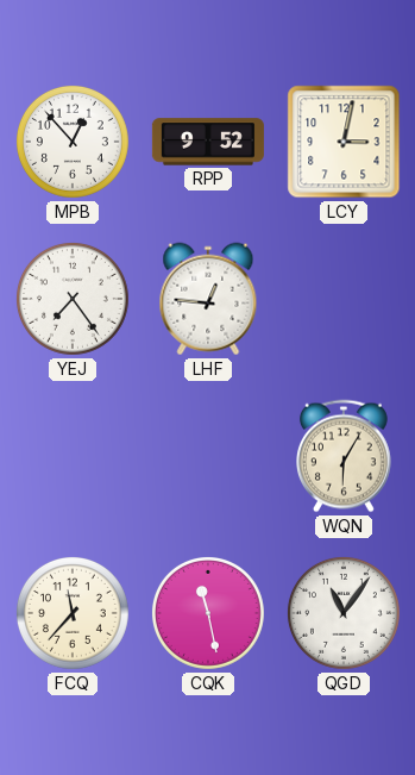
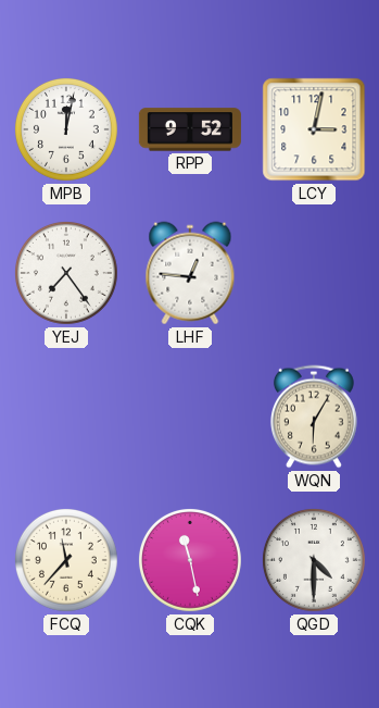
MPB: 12:53 -> 12:02
QGD: 11:06 -> 4:30
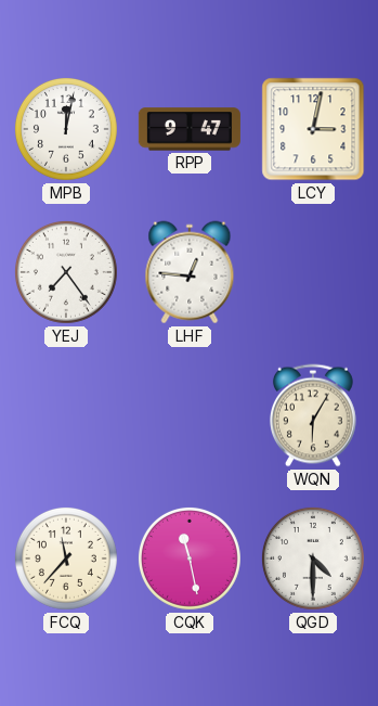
RPP: 9:52 -> 9:47
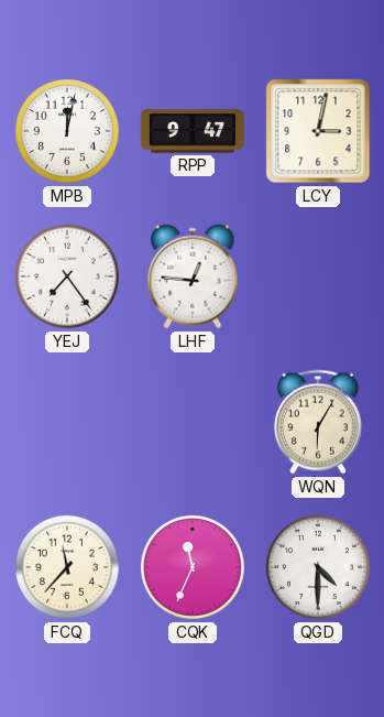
CQK: 11:28 -> 11:34
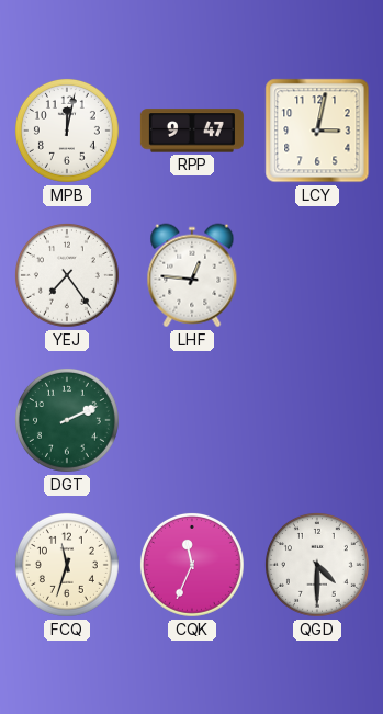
DGT: none -> 2:11
WQN: 6:05 -> none
FCQ: 11:37 -> 11:33
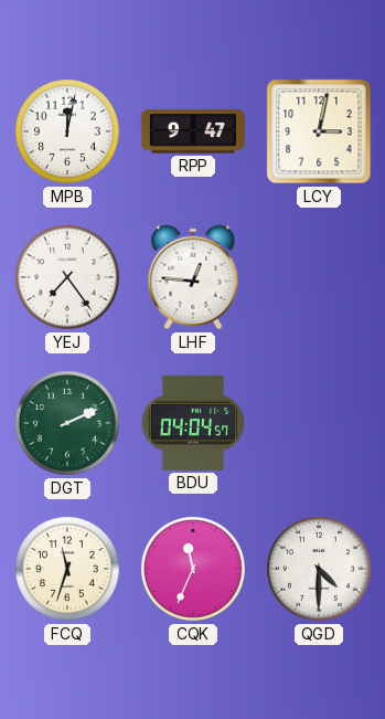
BDU: none -> 04:04
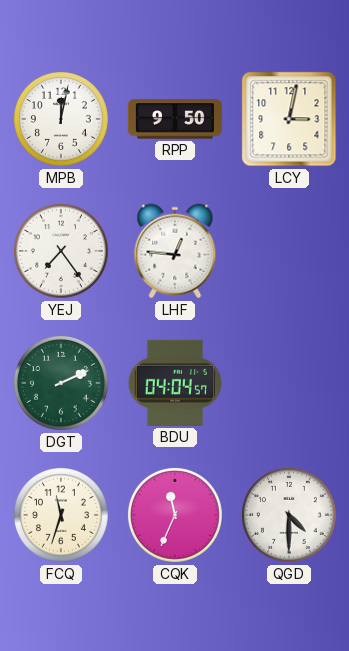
RPP: 9:47 -> 9:50
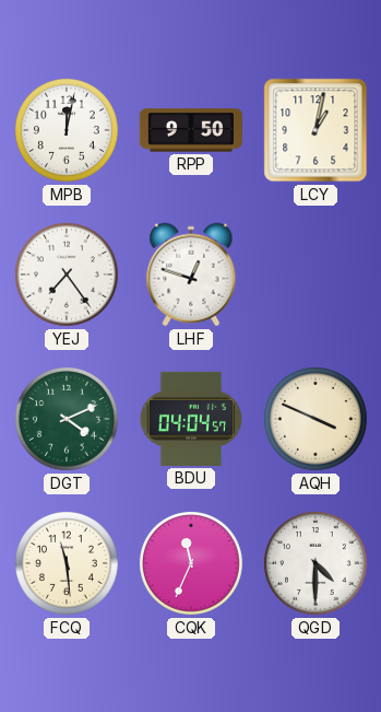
LCY: 3:02 -> 1:02
LHF: 12:46 -> 12:48
DGT: 2:11 -> 4:11
AQH: none -> 3:49
FCQ: 11:33 -> 11:29
